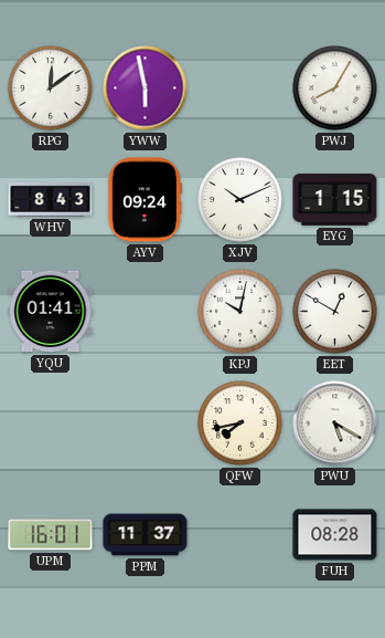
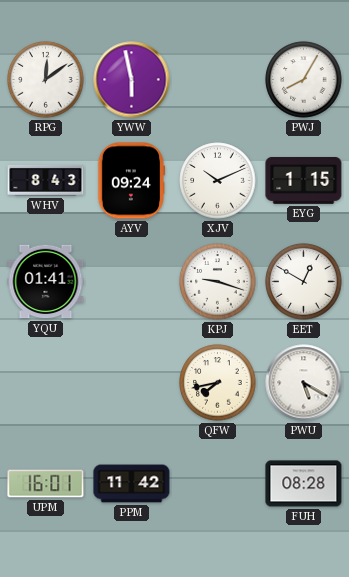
KPJ: 10:02 -> 9:18
PPM: 11:37 -> 11:42
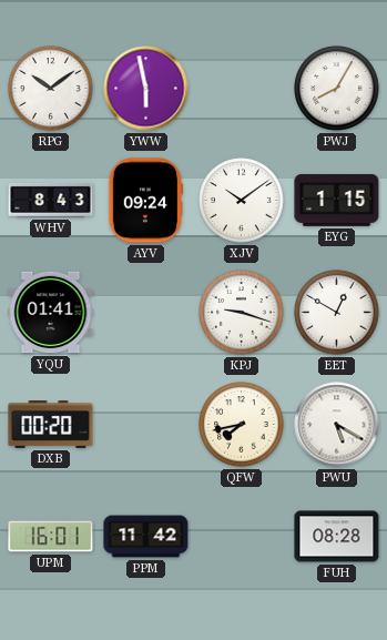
RPG: 12:09 -> 10:09
XJV: 10:11 -> 10:09
DXB: none -> 00:20
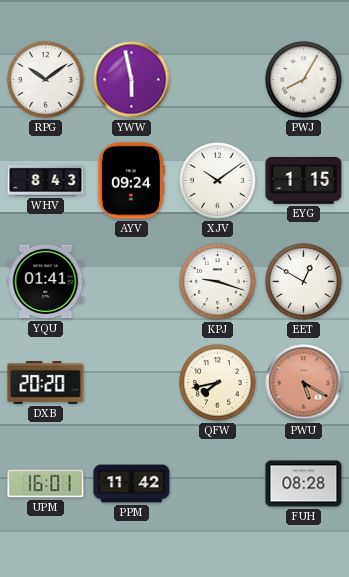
DXB: 00:20 -> 20:20
PWU dial: white -> salmon
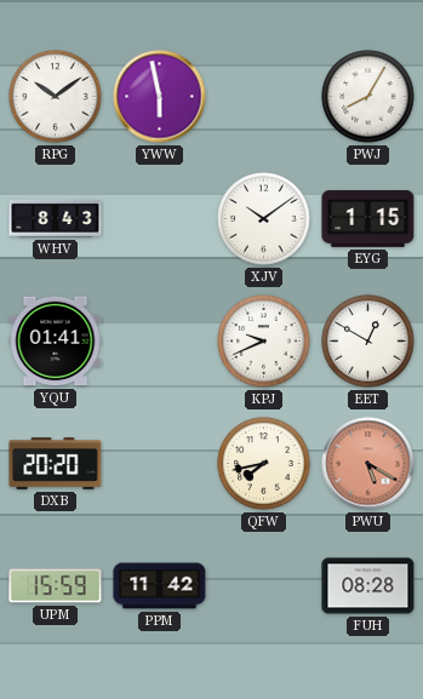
AYV: 09:24 -> none
KPJ: 9:18 -> 9:41
UPM: 16:01 -> 15:59
